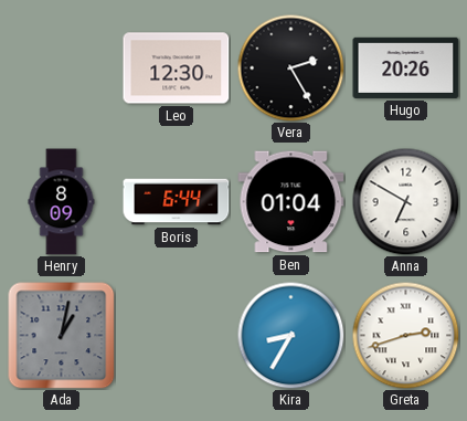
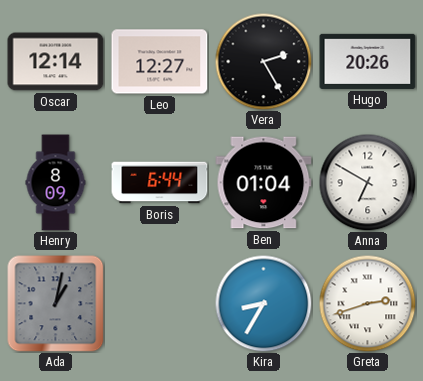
Oscar: none -> 12:14
Leo: 12:30 -> 12:27
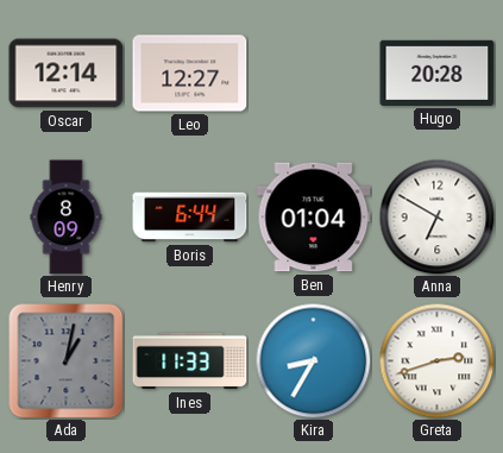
Vera: 2:25 -> none
Hugo: 20:26 -> 20:28
Ines: none -> 11:33
